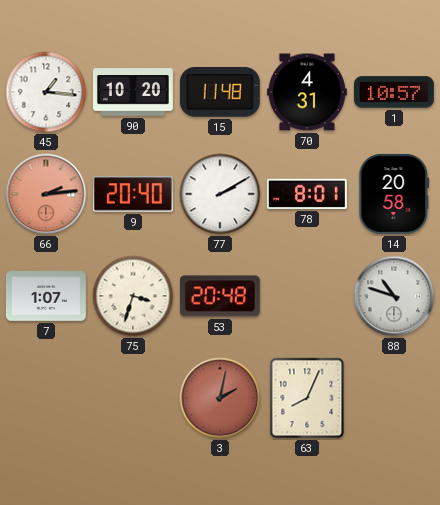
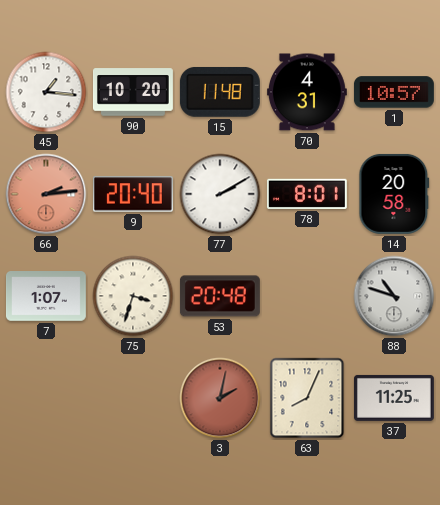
37: none -> 11:25
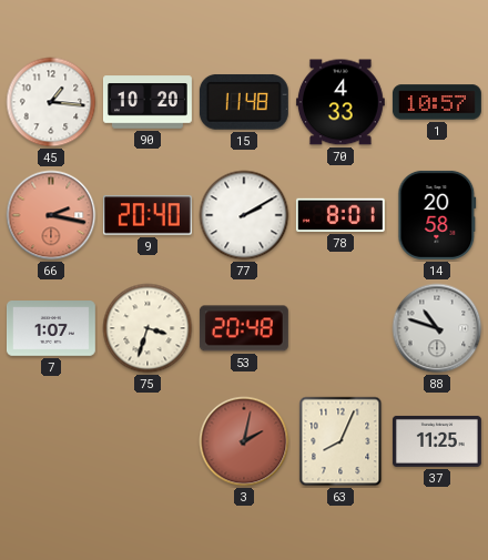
70: 4:31 -> 4:33
66: 2:14 -> 2:17
